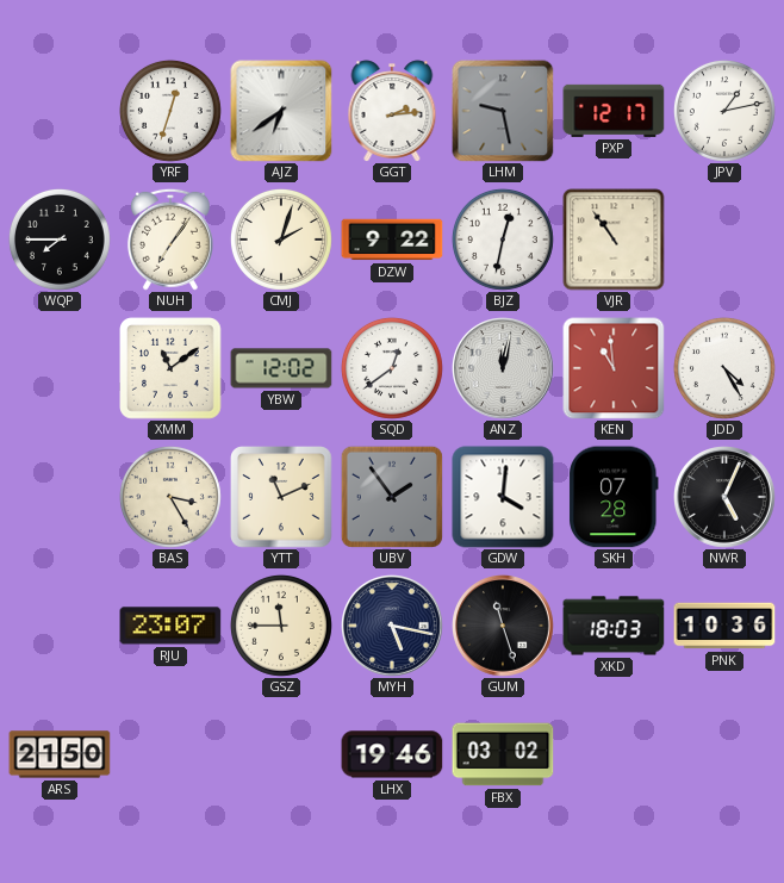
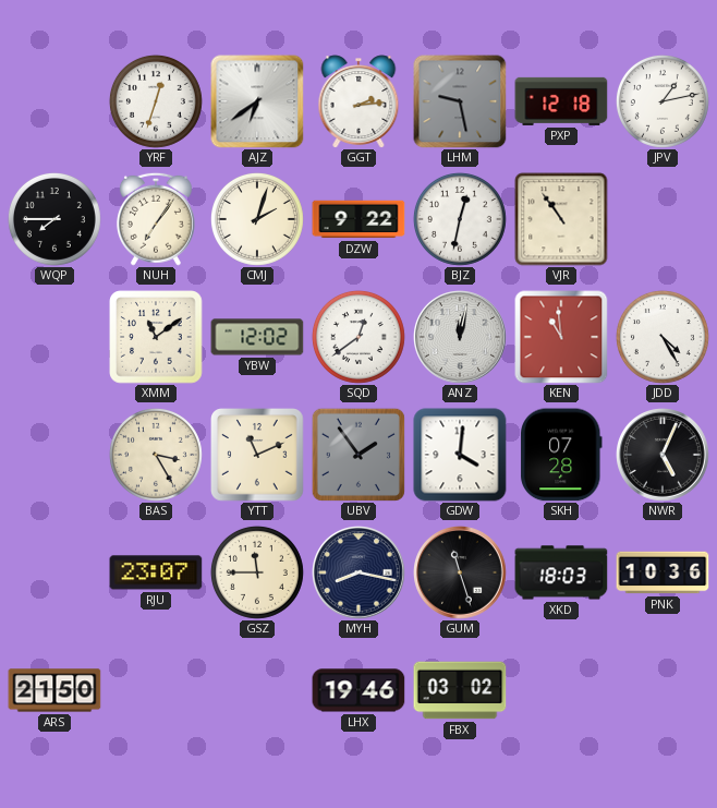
PXP: 12:17 -> 12:18
MYH: 5:17 -> 8:17
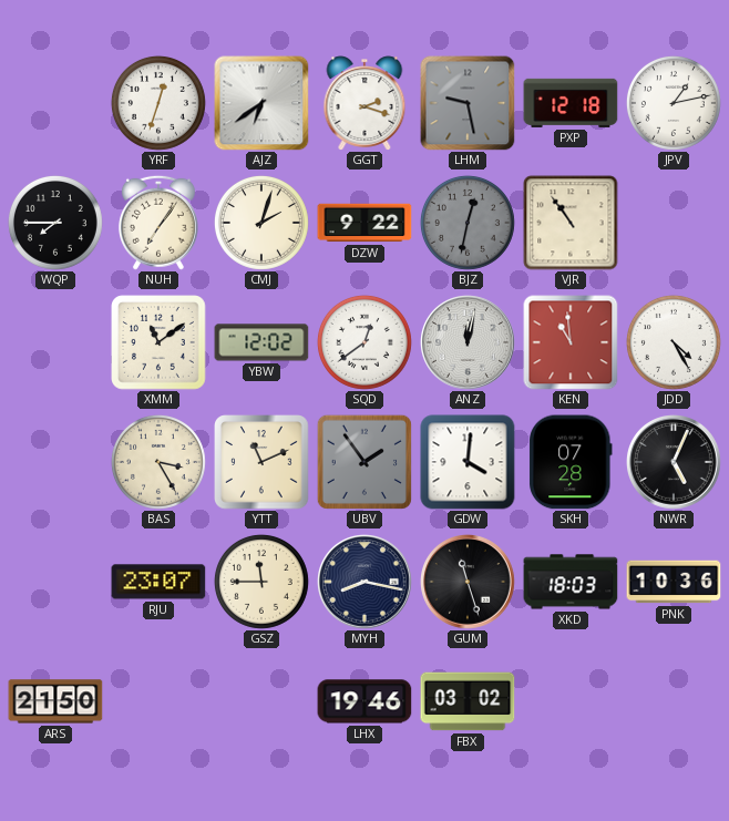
GGT: 2:14 -> 2:18
BJZ dial: white -> grey
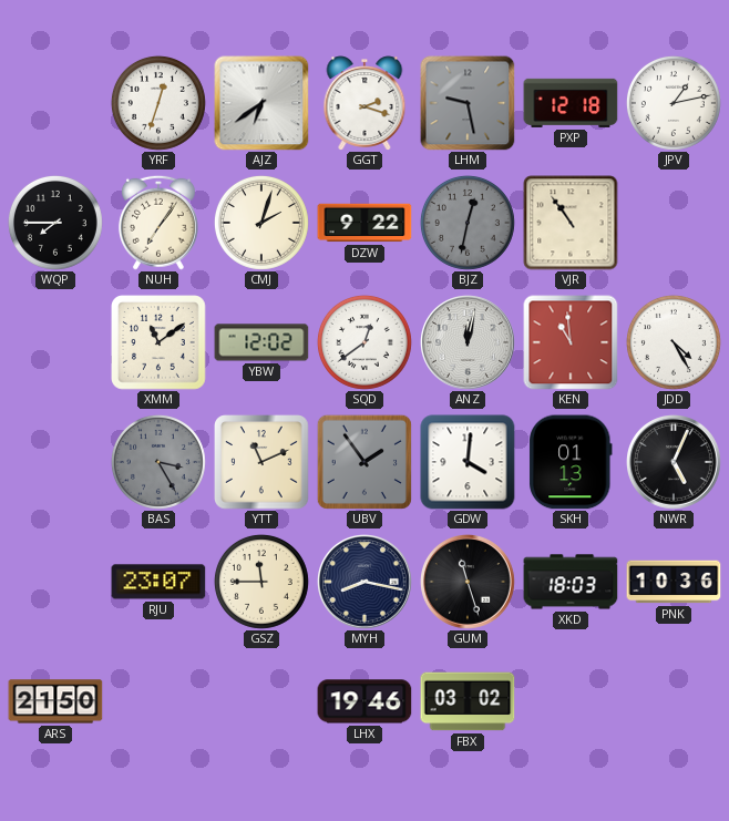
BAS dial: cream -> grey
SKH: 07:28 -> 01:13
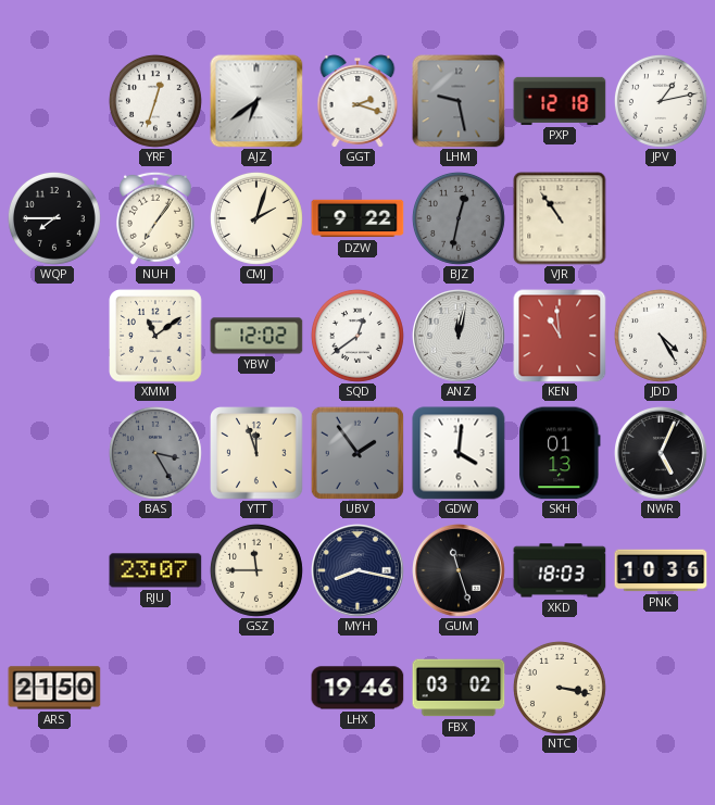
YTT: 11:11 -> 11:57
NTC: none -> 3:17
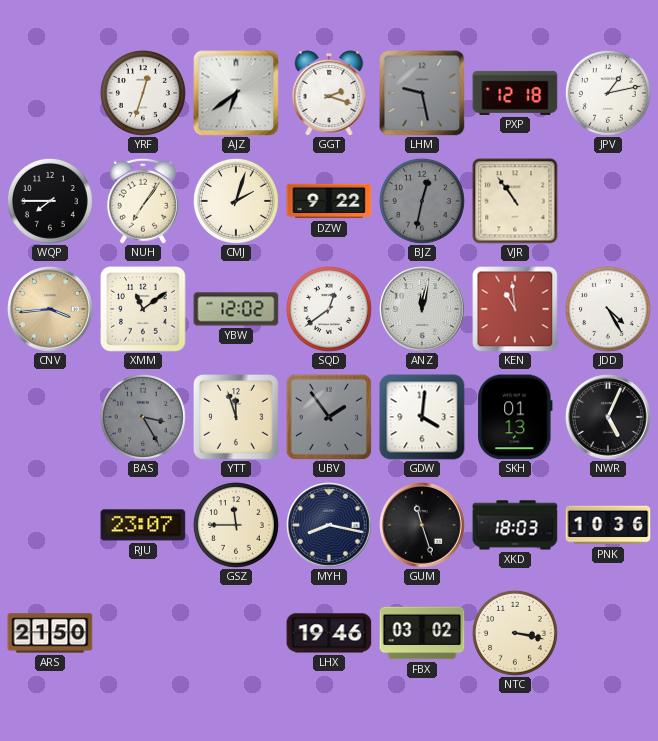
CNV: none -> 3:44
